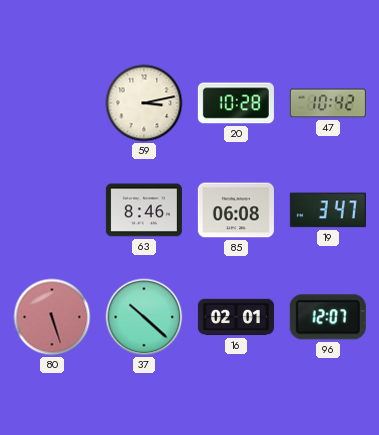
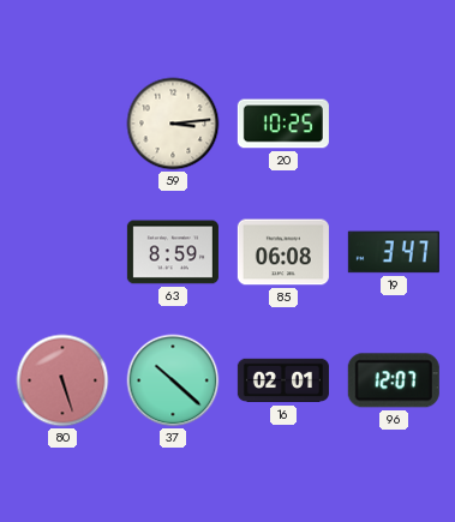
59: 3:13 -> 3:14
20: 10:28 -> 10:25
47: 10:42 -> none
63: 8:46 -> 8:59
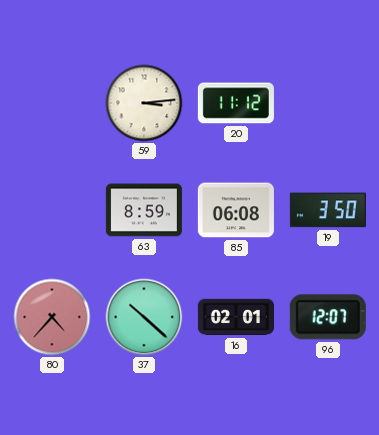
20: 10:25 -> 11:12
19: 3:47 -> 3:50
80: 5:27 -> 4:37
